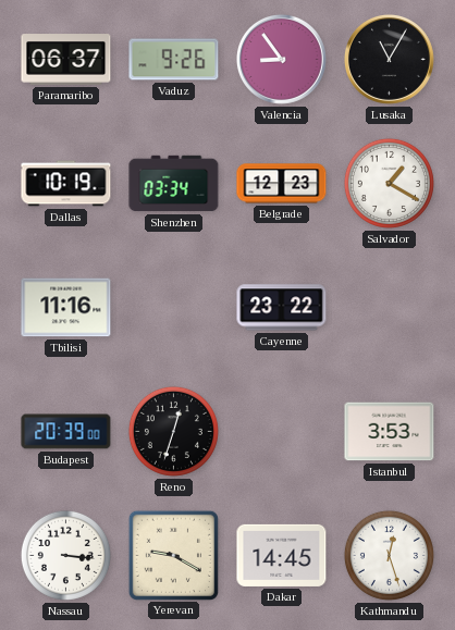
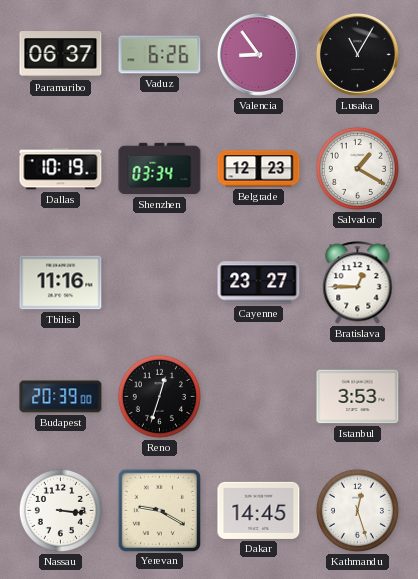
Vaduz: 9:26 -> 6:26
Cayenne: 23:22 -> 23:27
Bratislava: none -> 12:45
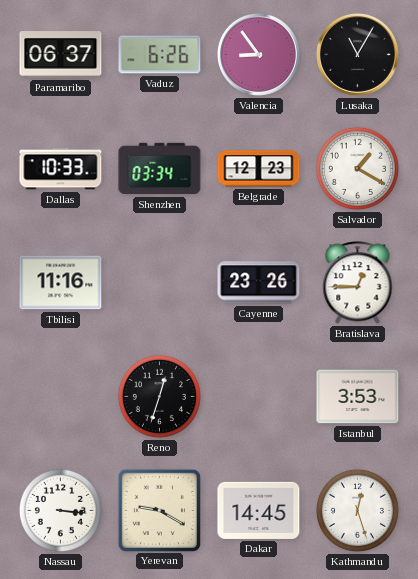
Dallas: 10:19 -> 10:33
Cayenne: 23:27 -> 23:26
Budapest: 20:39 -> none
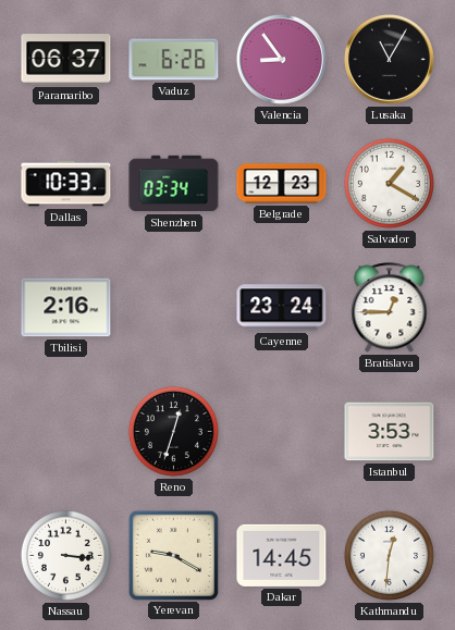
Tbilisi: 11:16 -> 2:16
Cayenne: 23:26 -> 23:24
Kathmandu: 12:27 -> 12:31
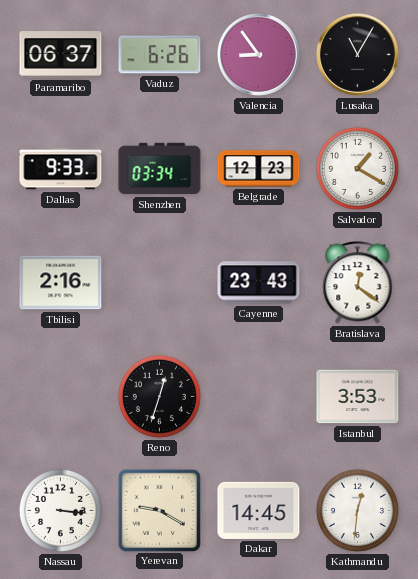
Dallas: 10:33 -> 9:33
Cayenne: 23:24 -> 23:43
Bratislava: 12:45 -> 12:21
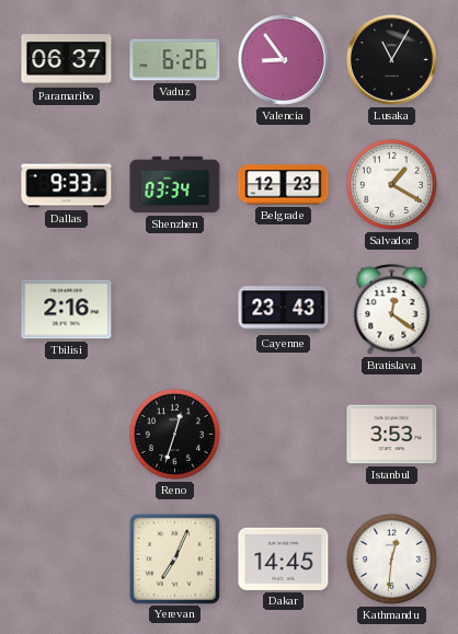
Nassau: 3:16 -> none
Yerevan: 9:20 -> 7:04
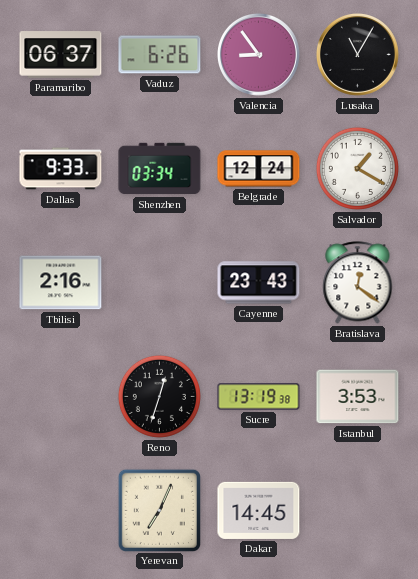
Belgrade: 12:23 -> 12:24
Sucre: none -> 13:19
Kathmandu: 12:31 -> none
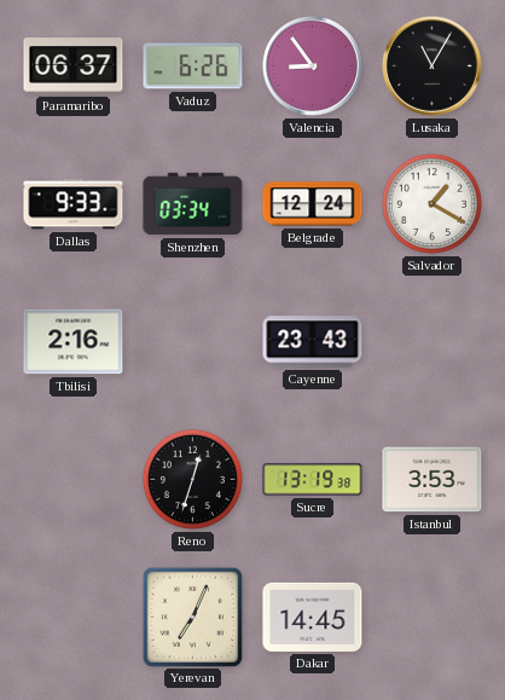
Bratislava: 12:21 -> none
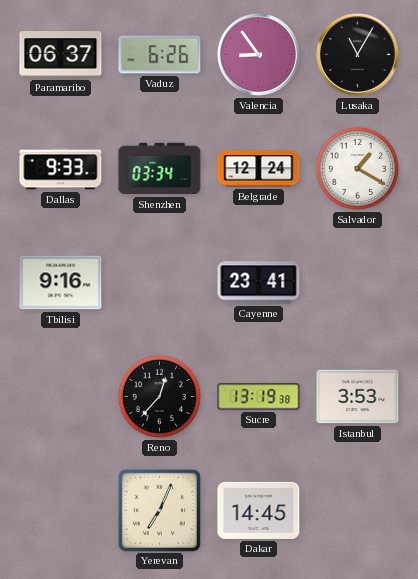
Tbilisi: 2:16 -> 9:16
Cayenne: 23:43 -> 23:41
Reno: 12:33 -> 12:37
